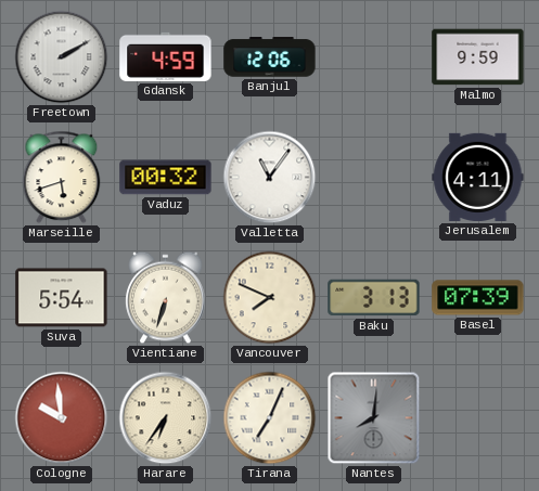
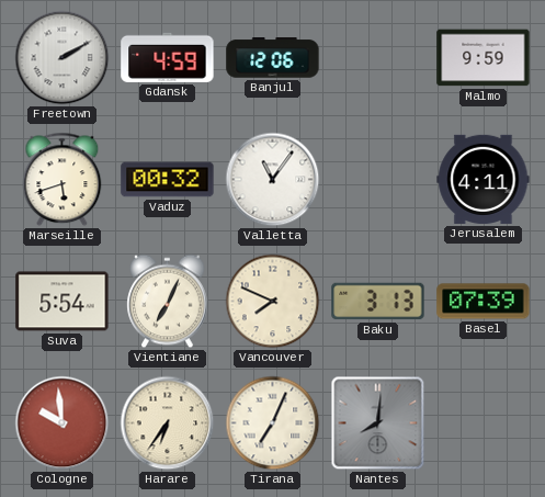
Vientiane: 6:33 -> 7:04
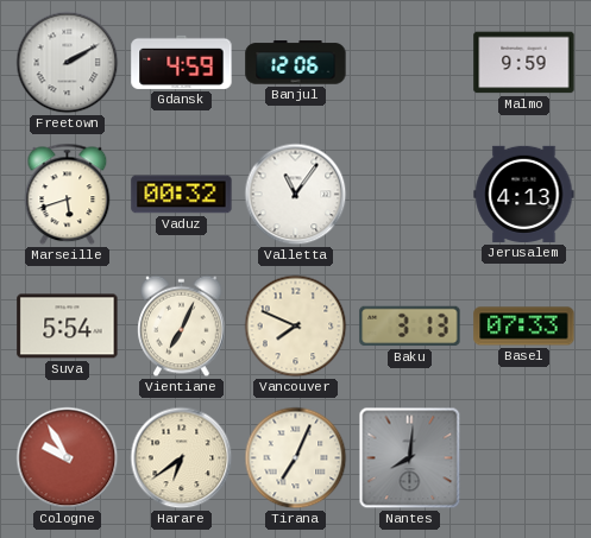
Jerusalem: 4:11 -> 4:13
Basel: 07:39 -> 07:33
Cologne: 9:59 -> 9:55
Harare: 6:36 -> 6:39
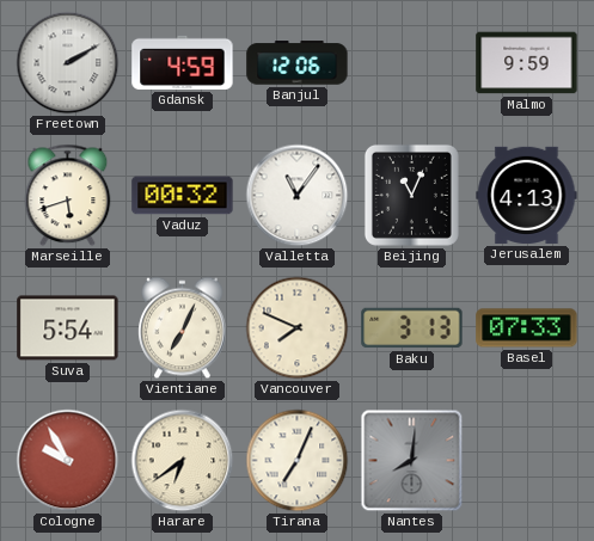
Beijing: none -> 11:04
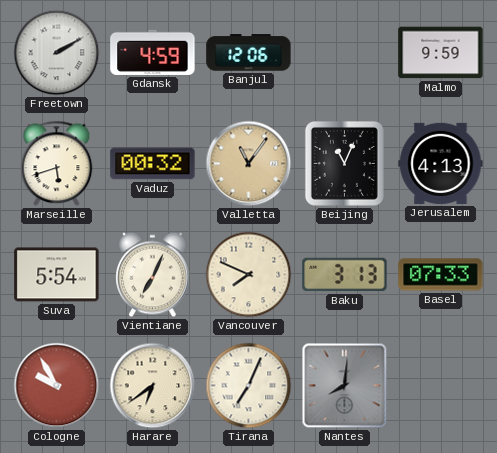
Valletta dial: white -> champagne
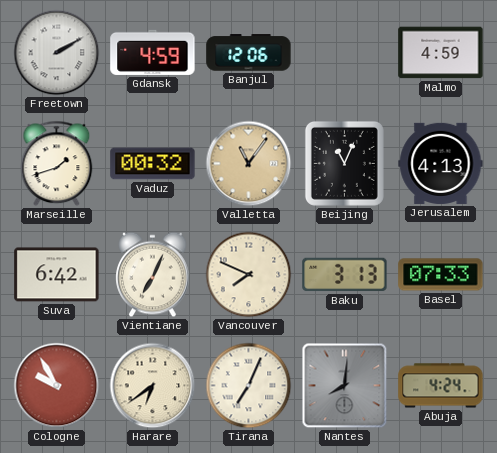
Malmo: 9:59 -> 4:59
Marseille: 5:42 -> 1:42
Suva: 5:54 -> 6:42
Abuja: none -> 4:24
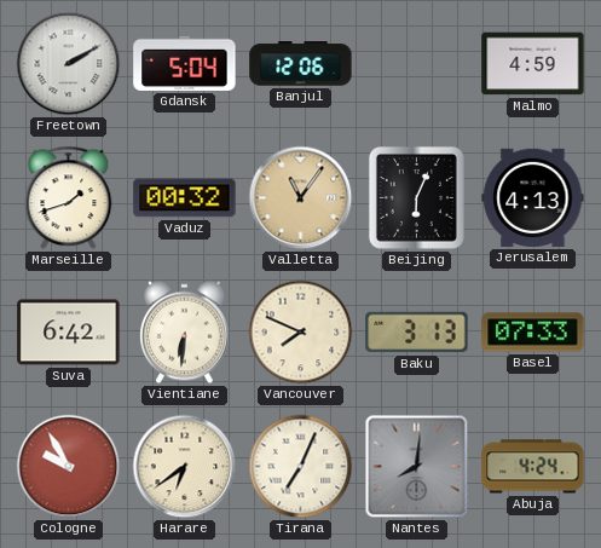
Gdansk: 4:59 -> 5:04
Beijing: 11:04 -> 6:04
Vientiane: 7:04 -> 6:31
